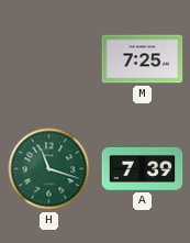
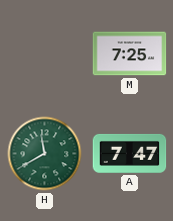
H: 11:18 -> 11:40
A: 7:39 -> 7:47
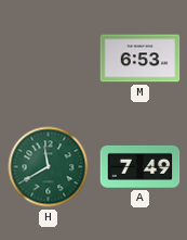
M: 7:25 -> 6:53
A: 7:47 -> 7:49
